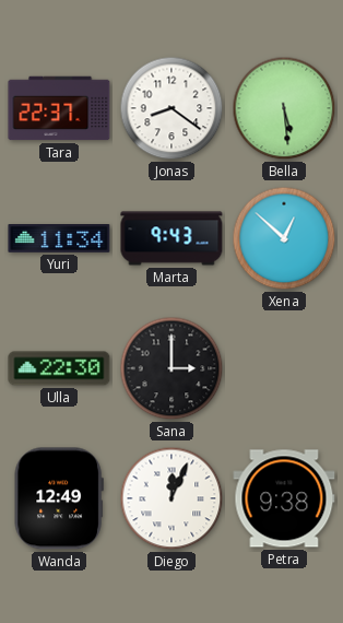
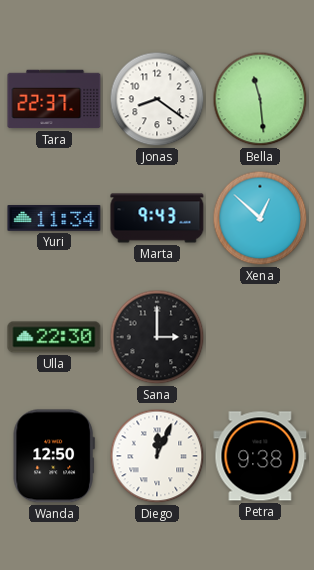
Bella: 5:29 -> 11:29
Wanda: 12:49 -> 12:50
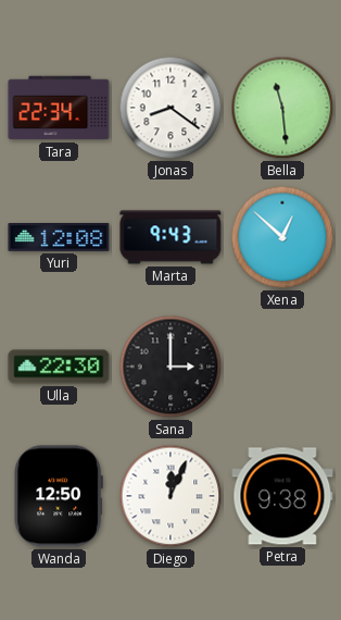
Tara: 22:37 -> 22:34
Yuri: 11:34 -> 12:08
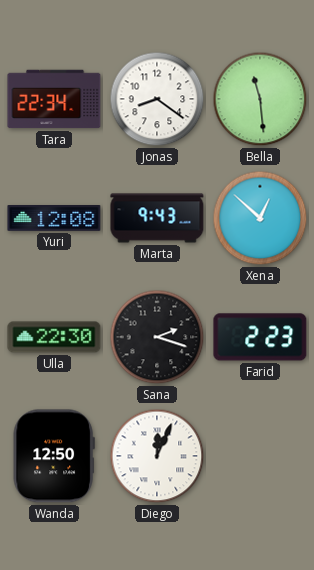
Sana: 3:00 -> 2:18
Farid: none -> 2:23
Petra: 9:38 -> none
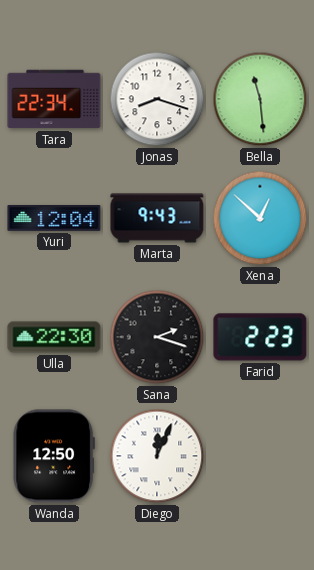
Jonas: 8:21 -> 8:18
Yuri: 12:08 -> 12:04
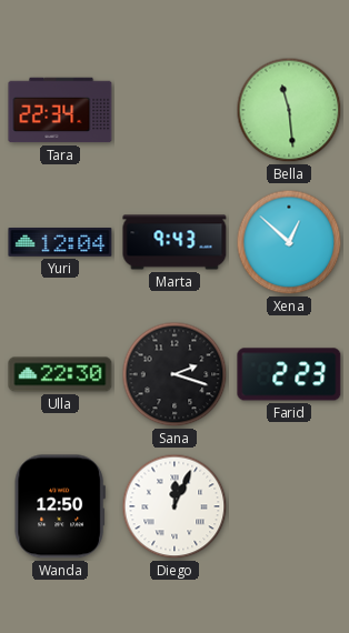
Jonas: 8:18 -> none
